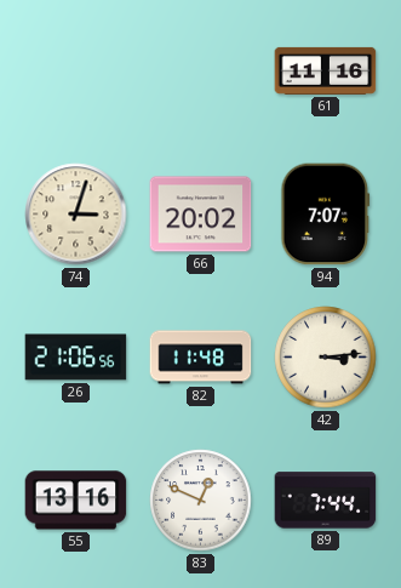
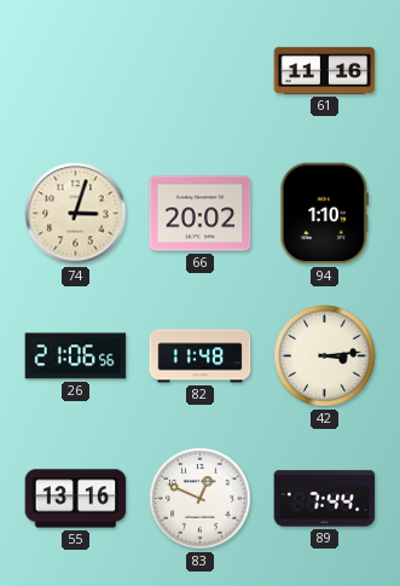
94: 7:07 -> 1:10
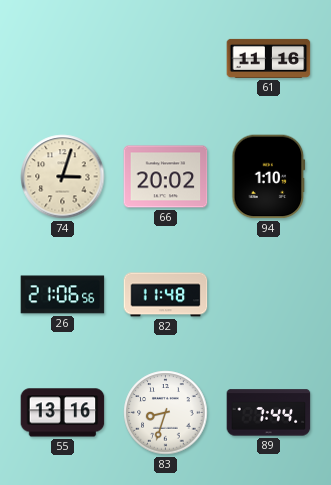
42: 3:14 -> none
83: 12:49 -> 8:33
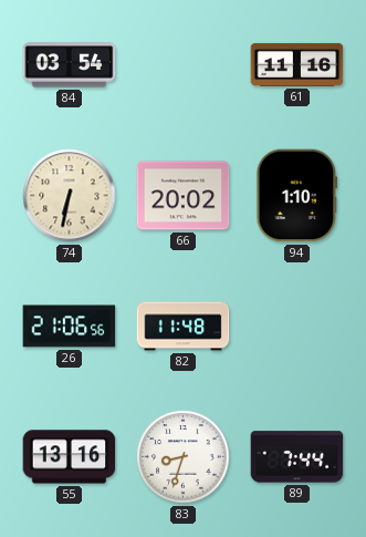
84: none -> 03:54
74: 3:03 -> 6:32
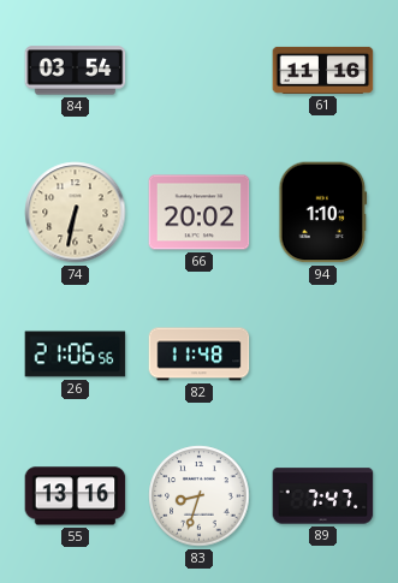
89: 7:44 -> 7:47
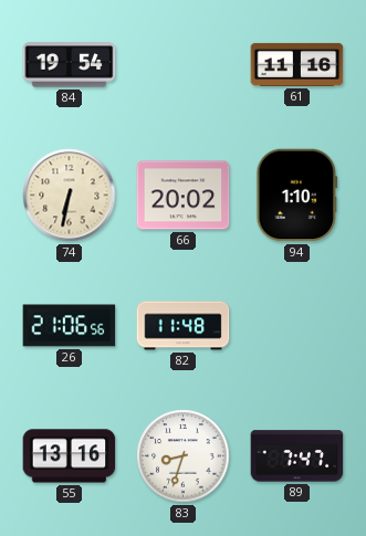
84: 03:54 -> 19:54
